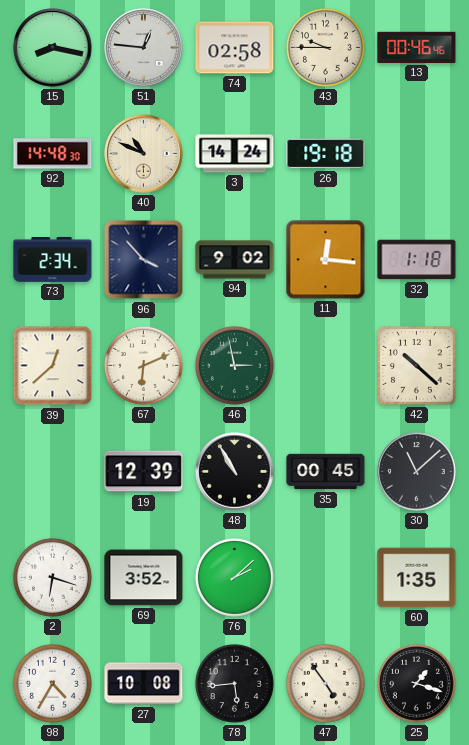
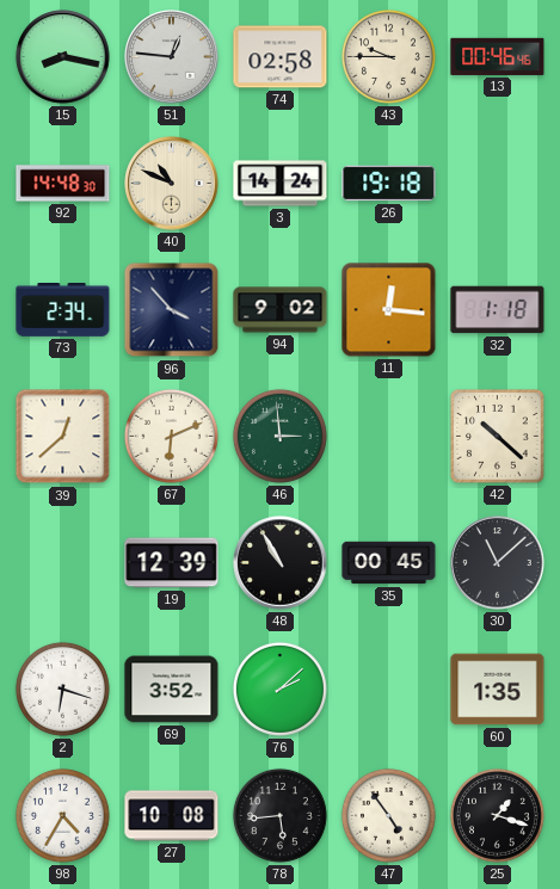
46: 2:58 -> 2:59
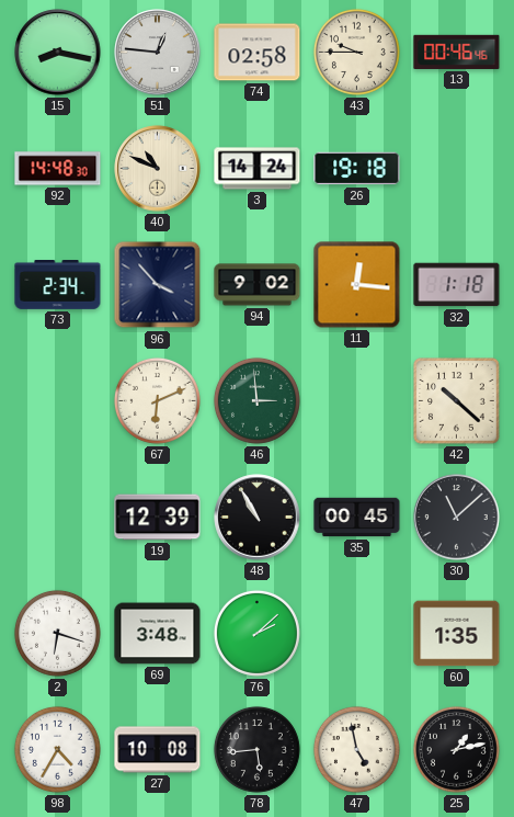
39: 12:38 -> none
69: 3:52 -> 3:48
47: 4:54 -> 4:58
25: 1:18 -> 1:13
